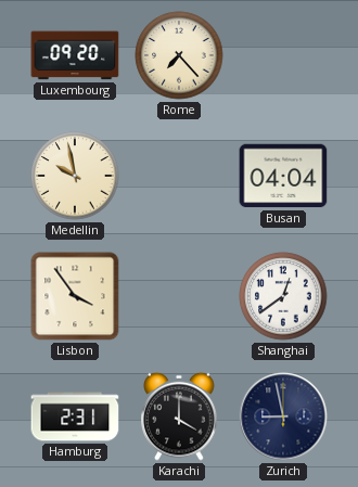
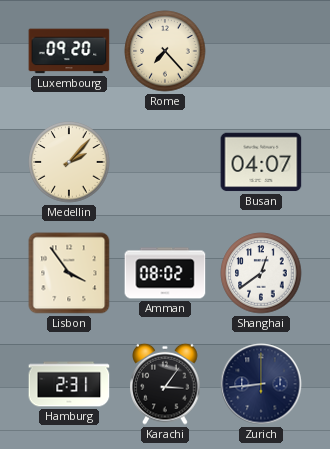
Medellin: 9:58 -> 2:07
Busan: 04:04 -> 04:07
Amman: none -> 08:02
Karachi: 4:00 -> 3:06
Zurich: 8:58 -> 8:44
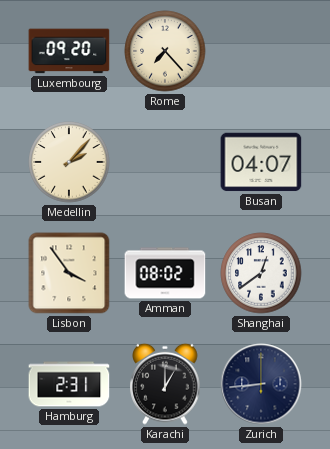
Karachi: 3:06 -> 1:00
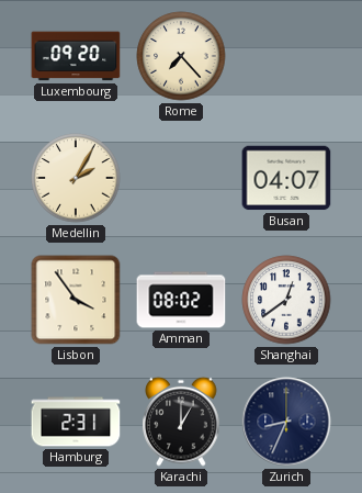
Medellin: 2:07 -> 2:05
Zurich: 8:44 -> 8:34
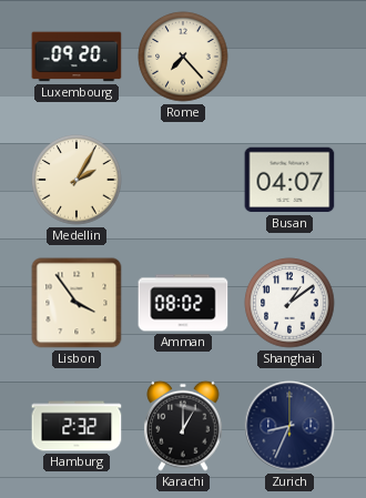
Shanghai: 12:39 -> 1:09
Hamburg: 2:31 -> 2:32
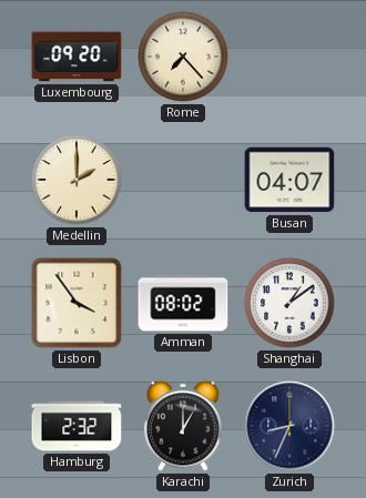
Medellin: 2:05 -> 2:00
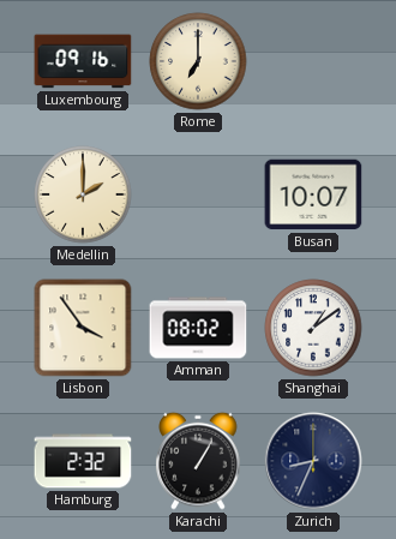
Luxembourg: 09:20 -> 09:16
Rome: 7:23 -> 7:00
Busan: 04:07 -> 10:07
Karachi: 1:00 -> 1:05
